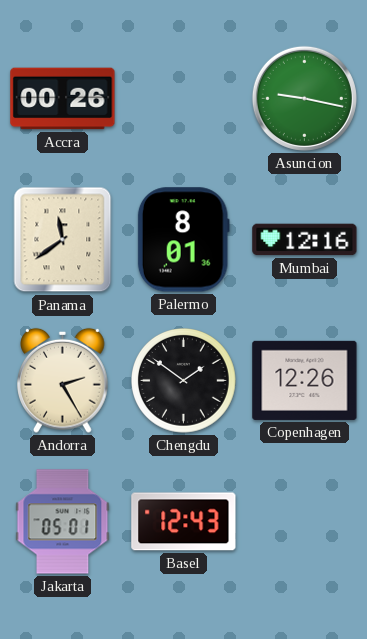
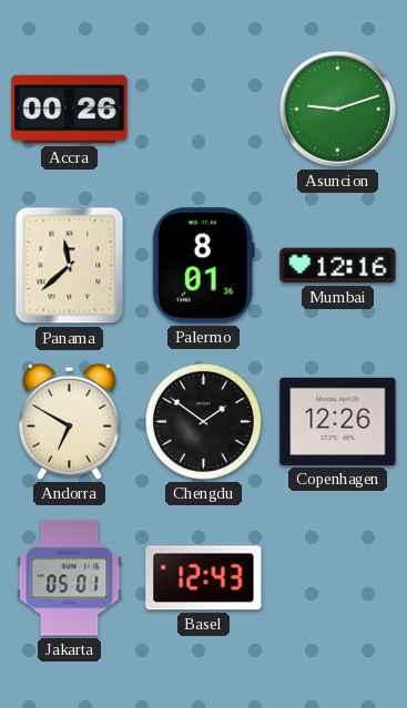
Asuncion: 9:17 -> 9:12
Panama: 11:39 -> 11:38
Andorra: 2:25 -> 6:50
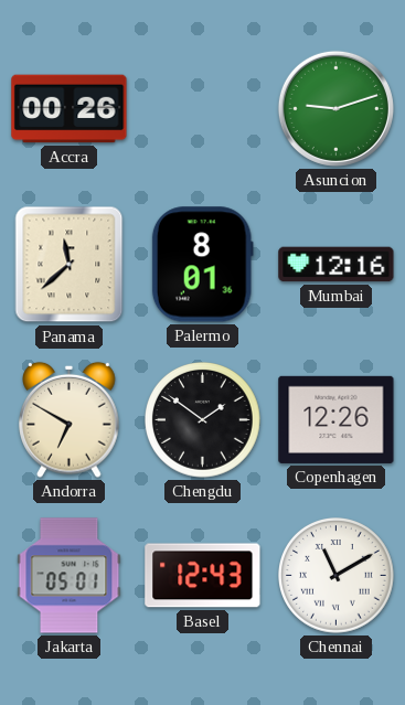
Chennai: none -> 11:10
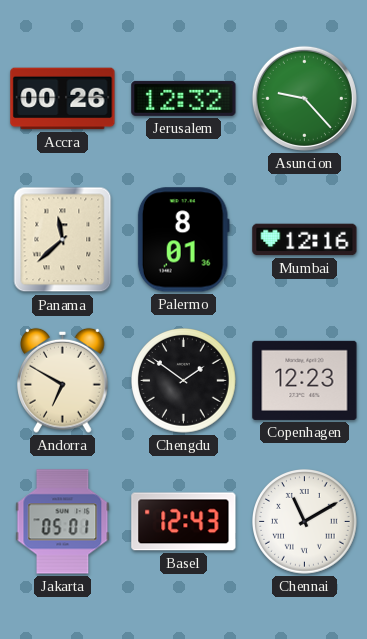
Jerusalem: none -> 12:32
Asuncion: 9:12 -> 9:23
Copenhagen: 12:26 -> 12:23
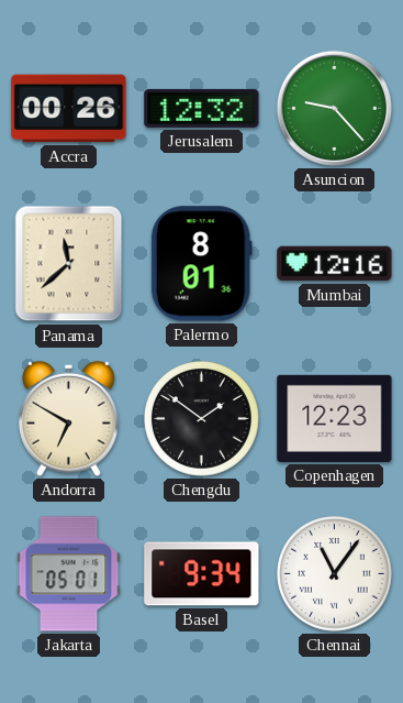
Basel: 12:43 -> 9:34
Chennai: 11:10 -> 11:06
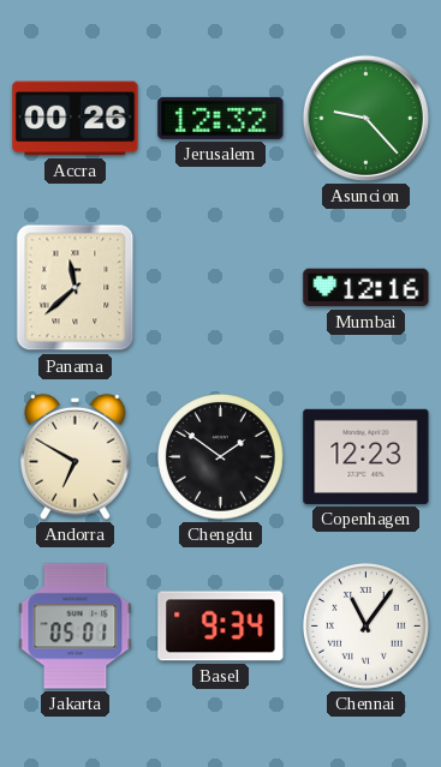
Palermo: 8:01 -> none
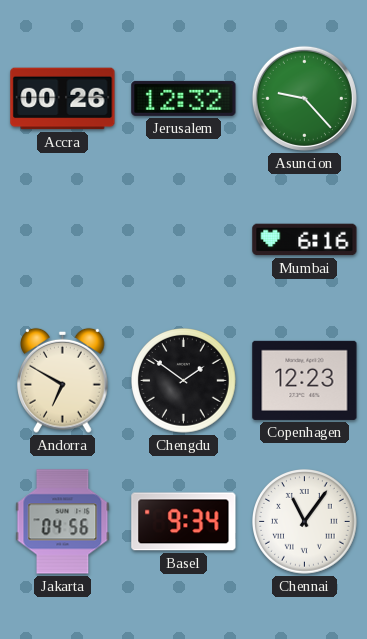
Panama: 11:38 -> none
Mumbai: 12:16 -> 6:16
Jakarta: 05:01 -> 04:56
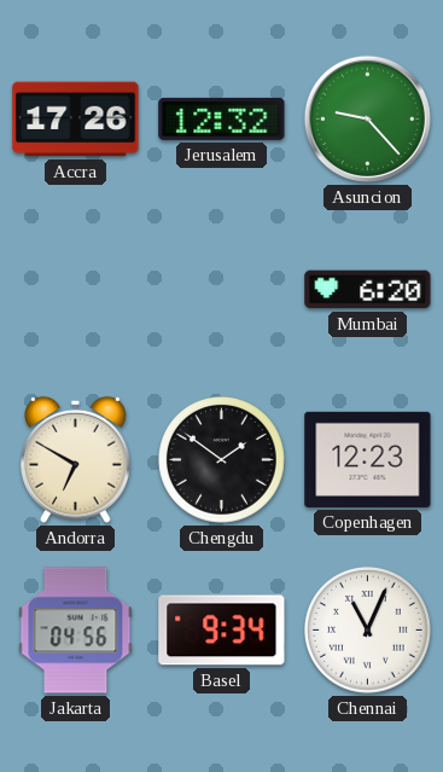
Accra: 00:26 -> 17:26
Mumbai: 6:16 -> 6:20
Chennai: 11:06 -> 11:04
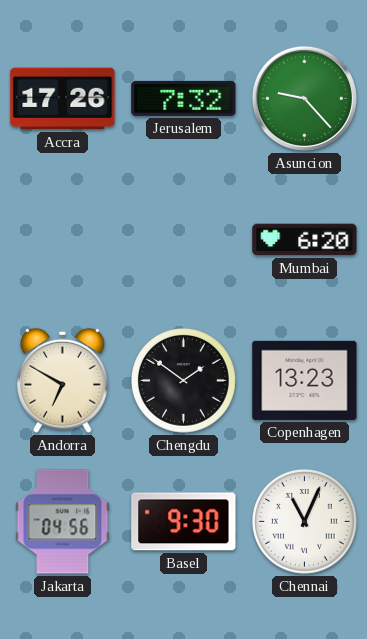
Jerusalem: 12:32 -> 7:32
Copenhagen: 12:23 -> 13:23
Basel: 9:34 -> 9:30
